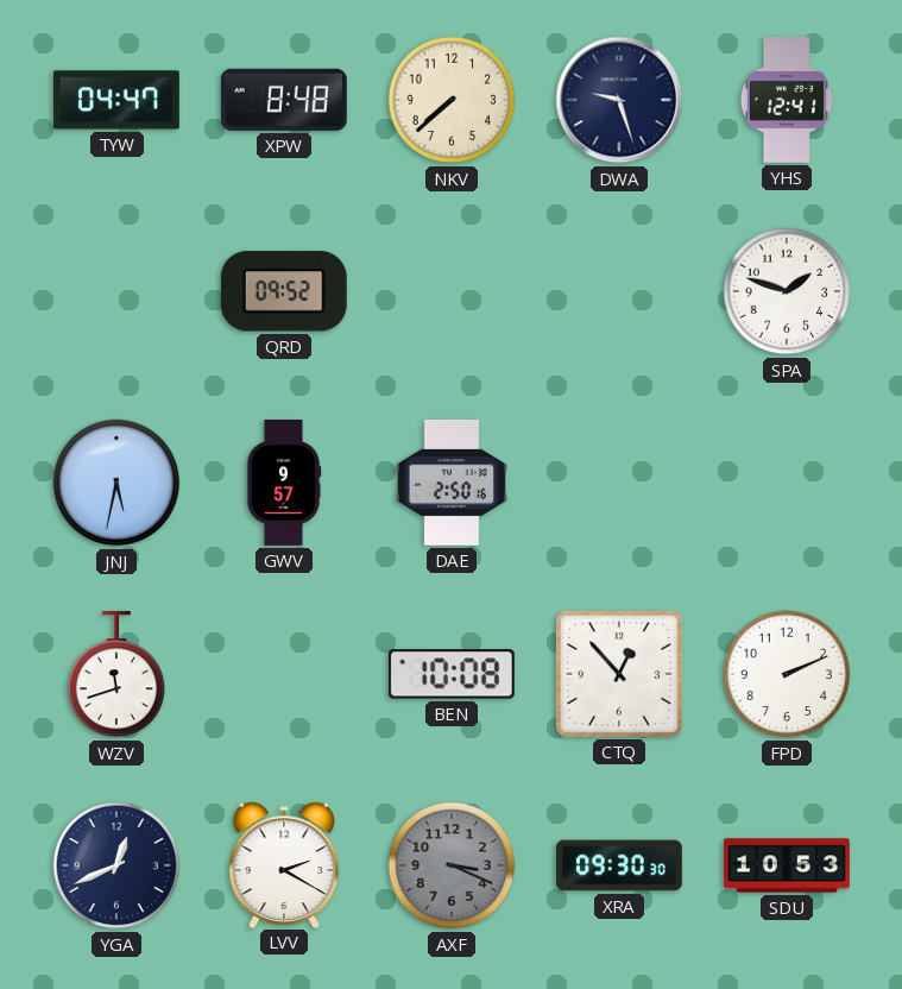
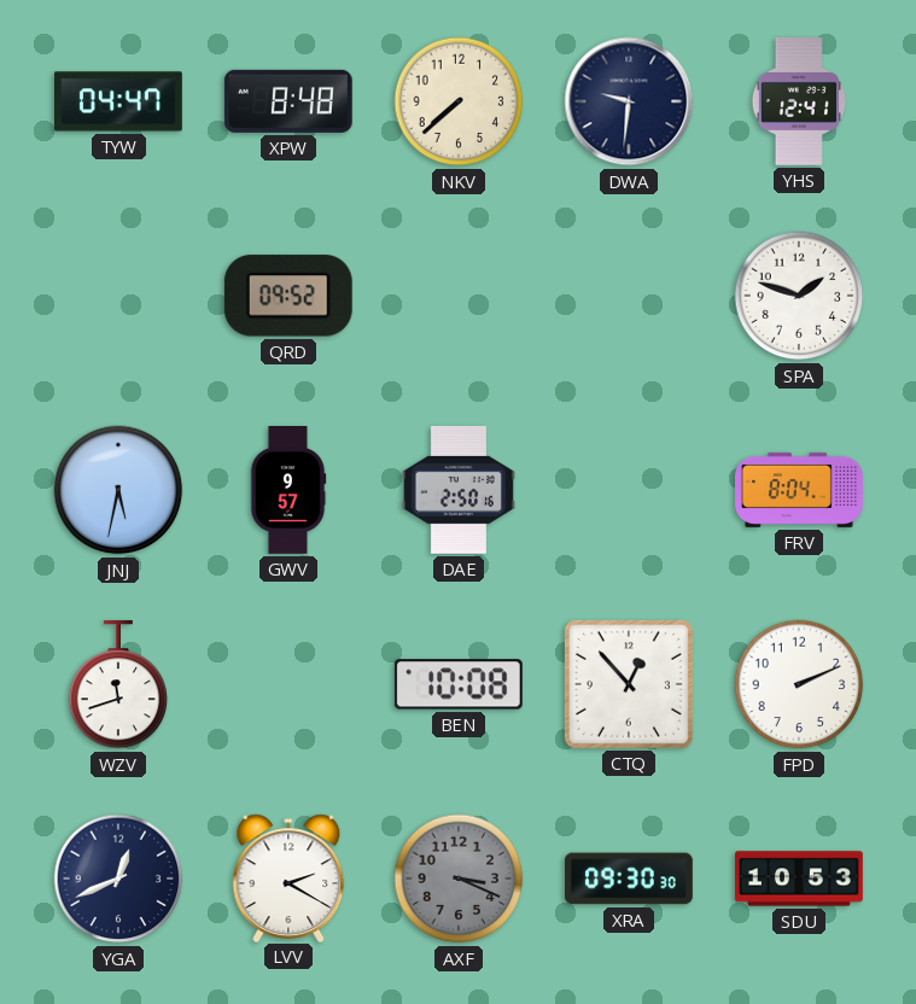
DWA: 9:27 -> 9:31
FRV: none -> 8:04
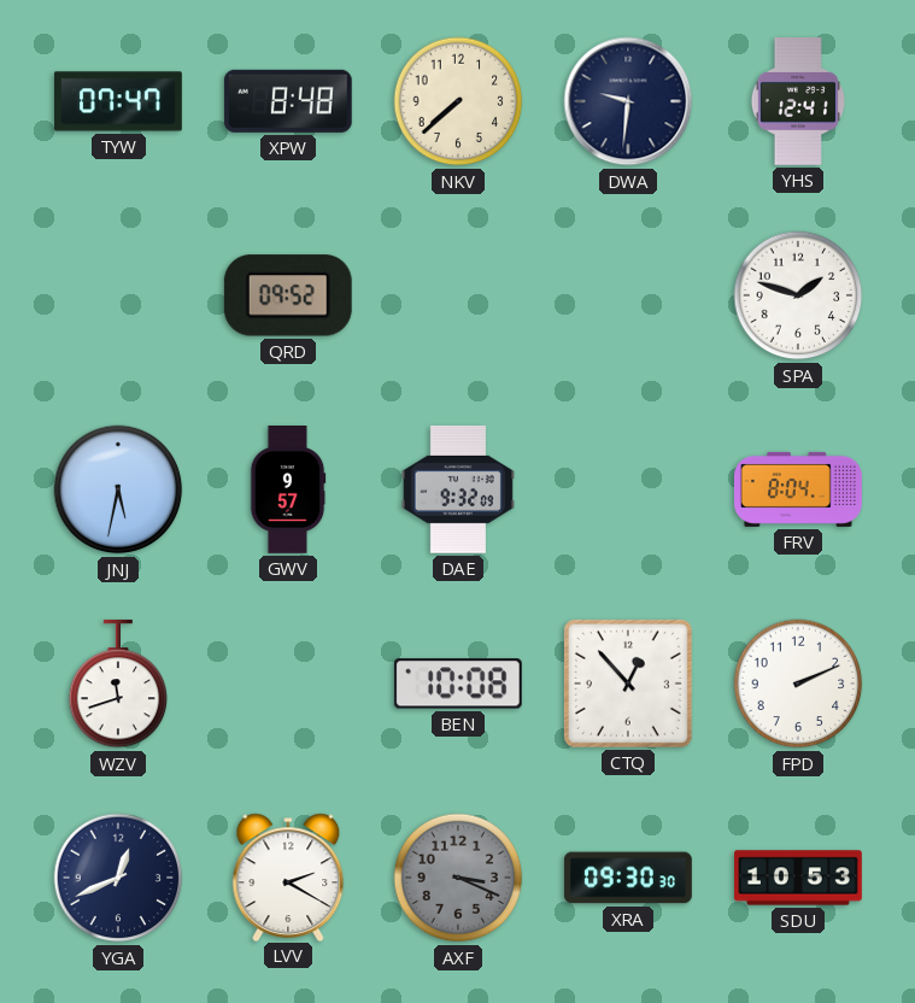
TYW: 04:47 -> 07:47
DAE: 2:50 -> 9:32
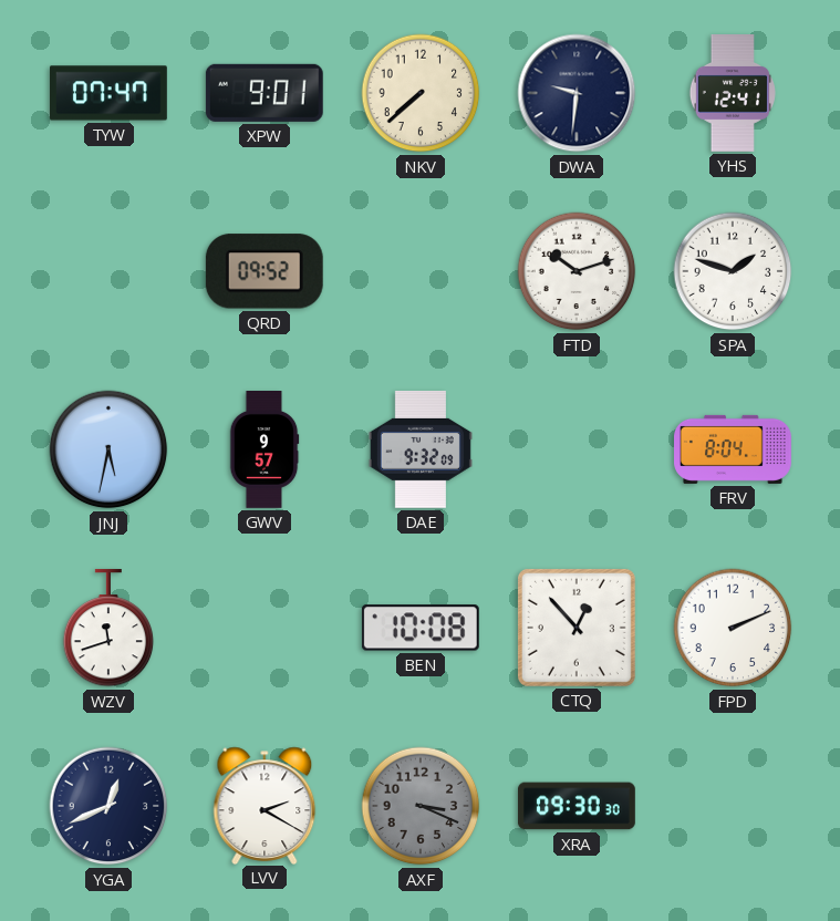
XPW: 8:48 -> 9:01
FTD: none -> 10:12
SDU: 10:53 -> none
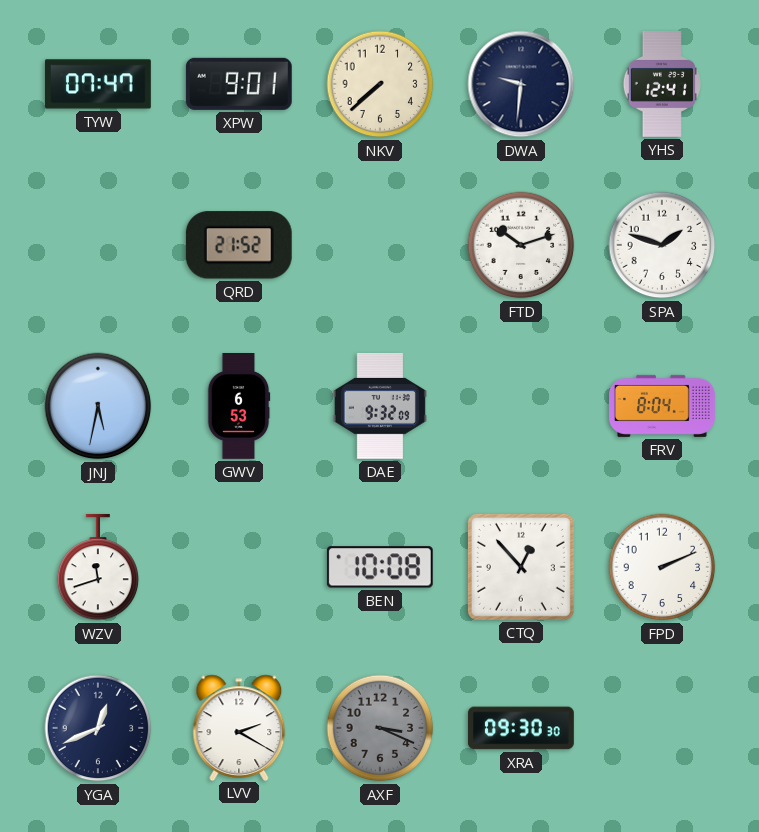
QRD: 09:52 -> 21:52
GWV: 9:57 -> 6:53
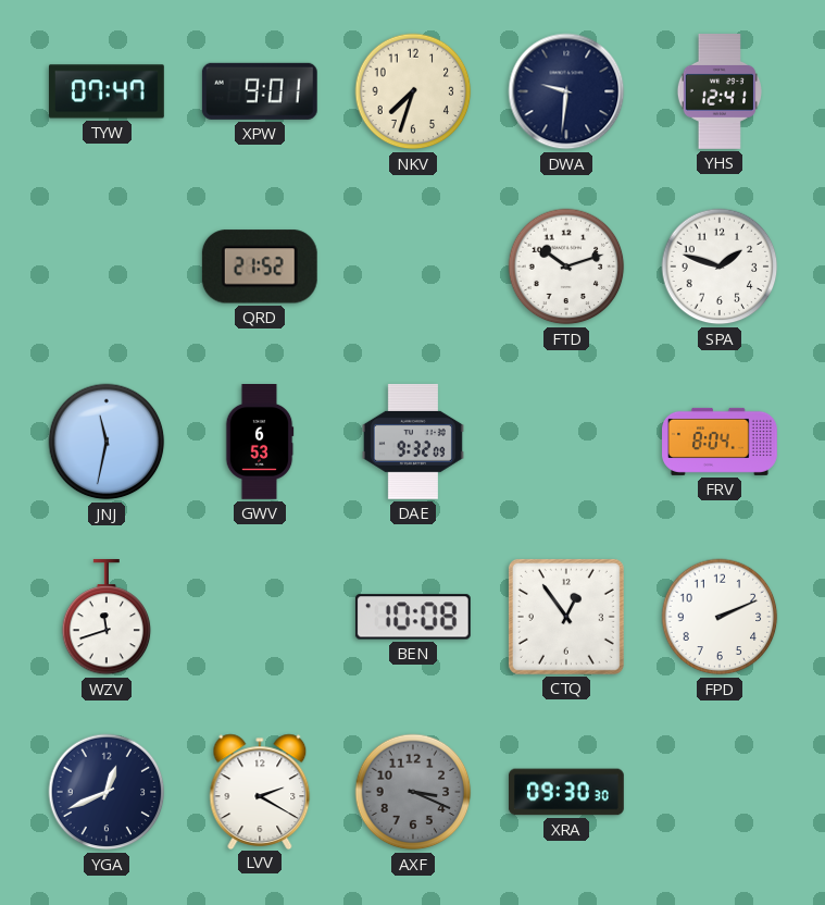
NKV: 7:38 -> 7:33
JNJ: 5:32 -> 11:32
CTQ: 12:53 -> 12:54
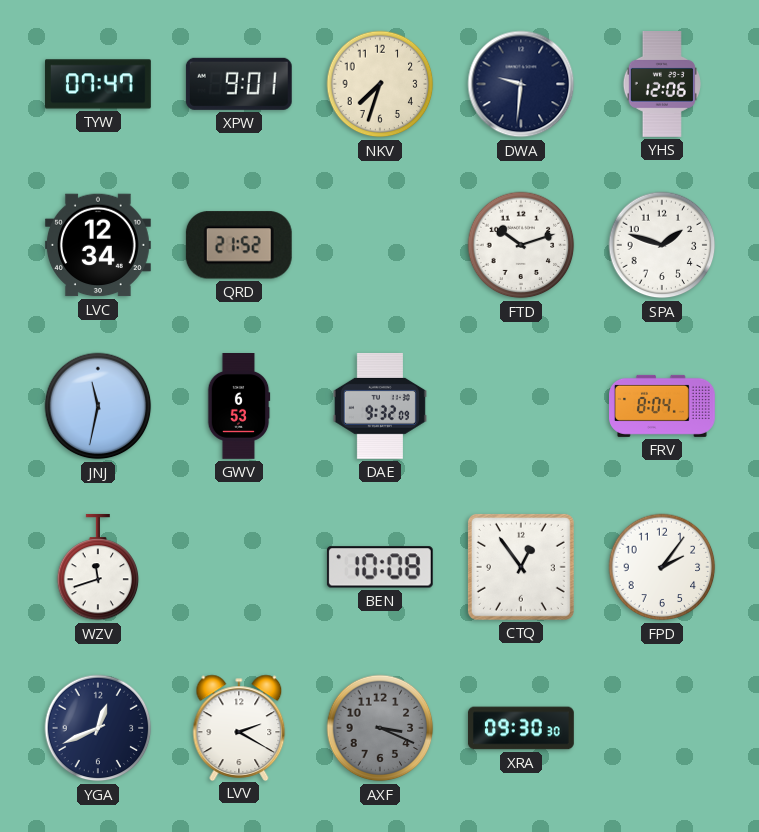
YHS: 12:41 -> 12:06
LVC: none -> 12:34
FPD: 2:11 -> 2:06
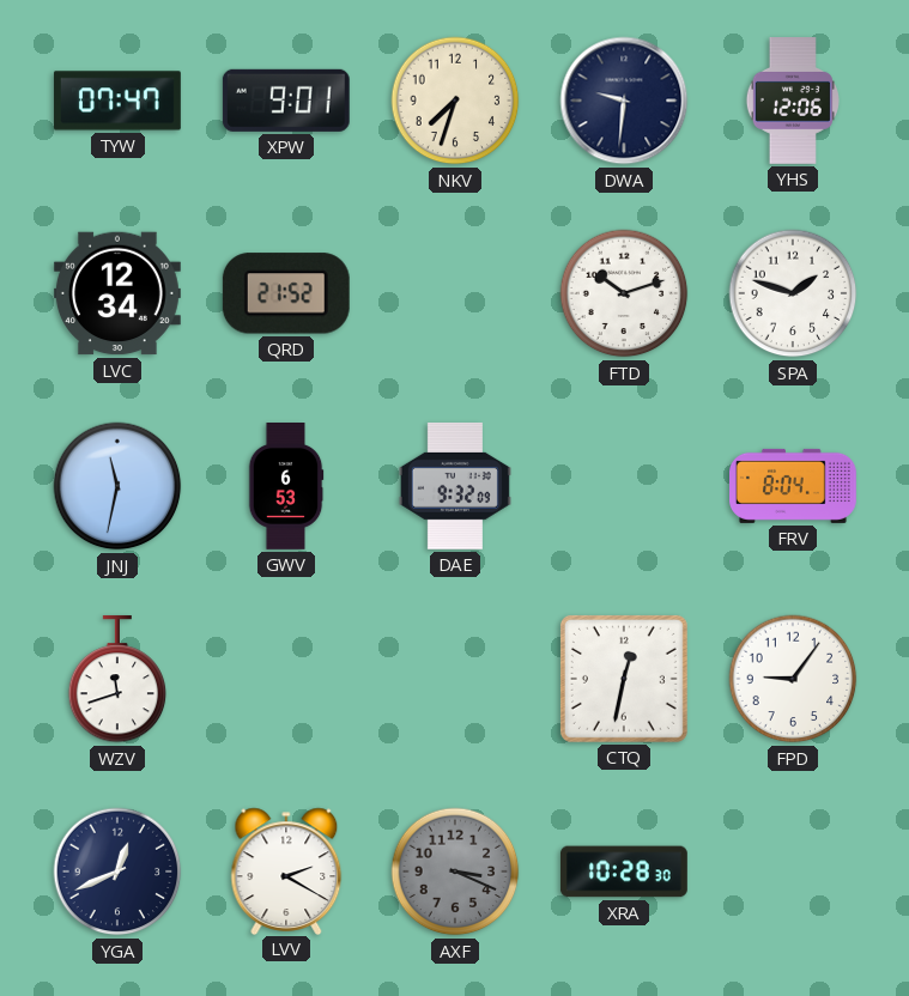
BEN: 10:08 -> none
CTQ: 12:54 -> 12:32
FPD: 2:06 -> 9:06
XRA: 09:30 -> 10:28
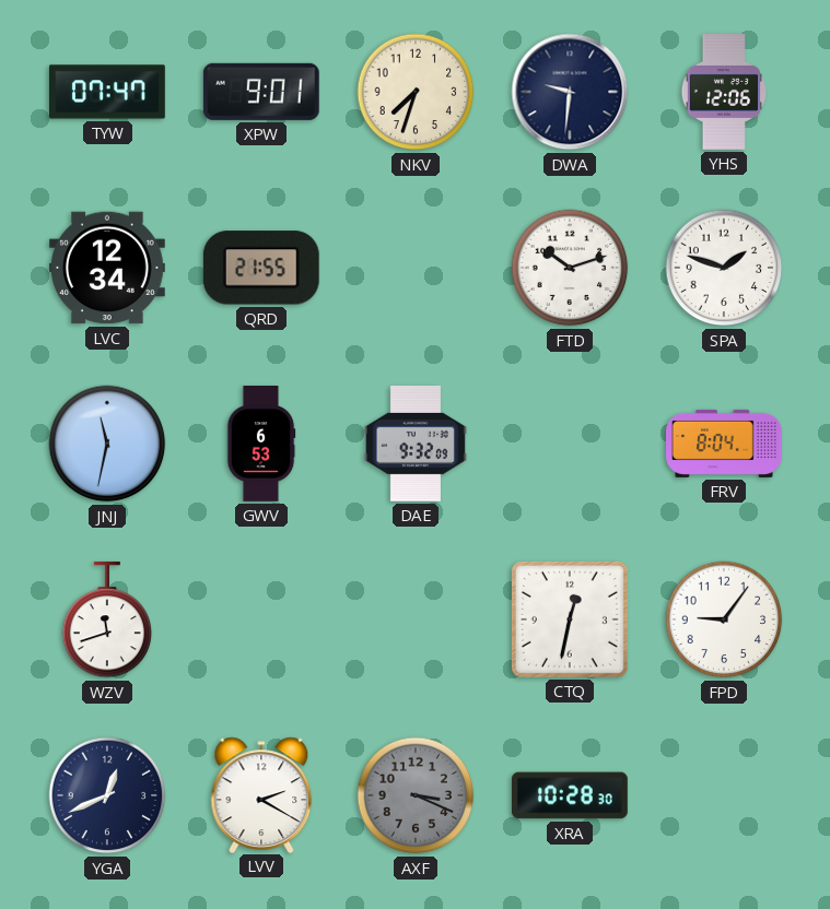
QRD: 21:52 -> 21:55
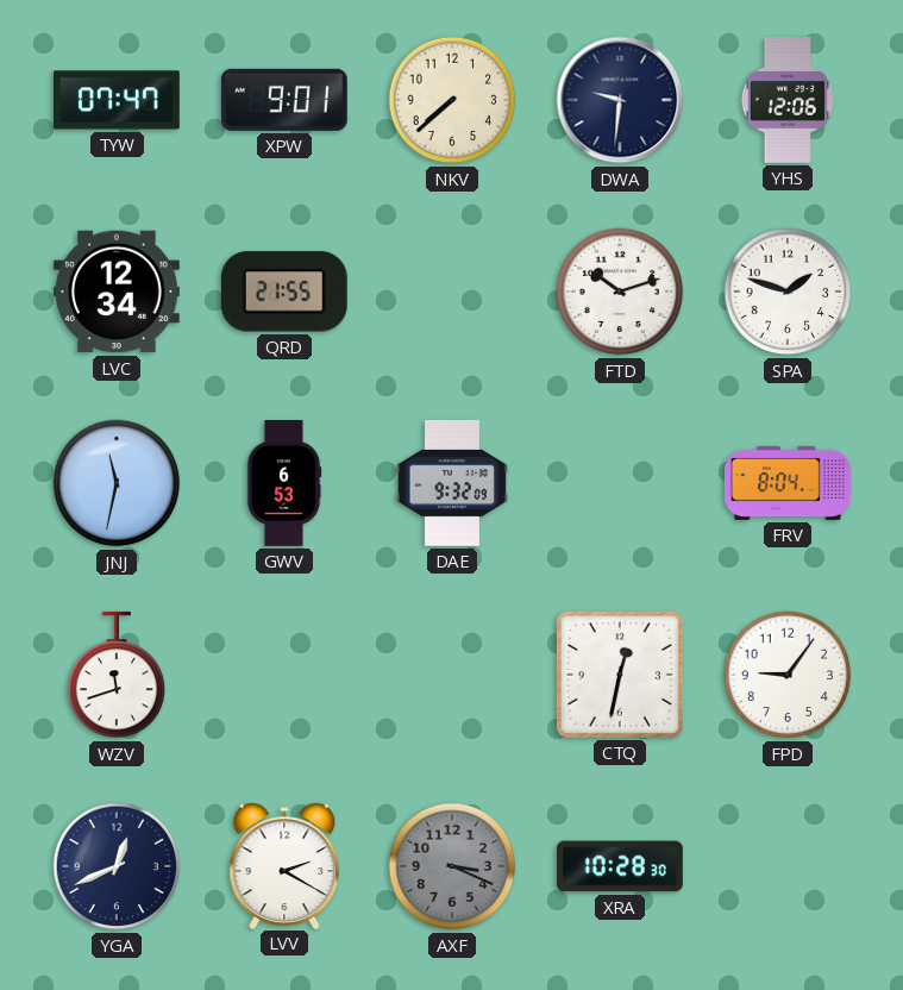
NKV: 7:33 -> 7:38
